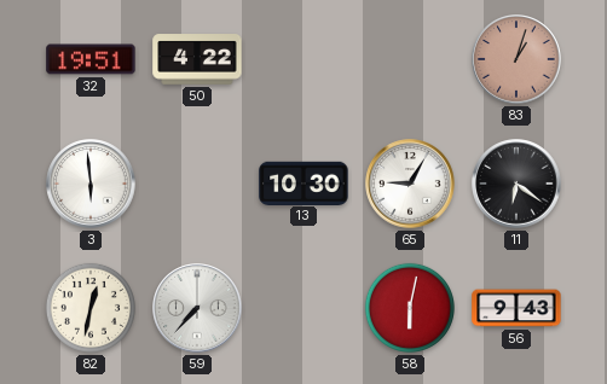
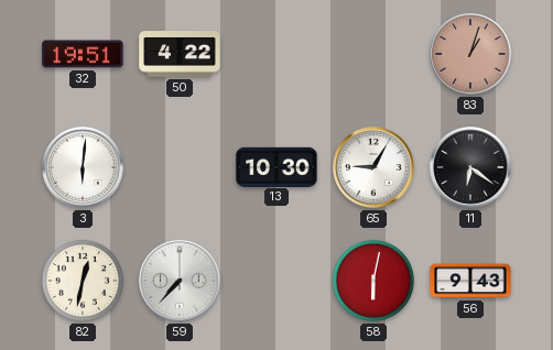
3: 5:59 -> 6:01
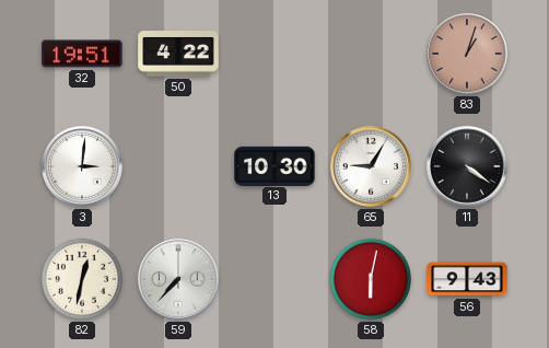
3: 6:01 -> 3:01
11: 6:21 -> 4:21
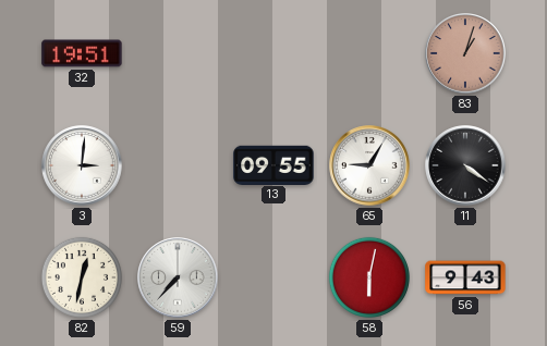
50: 4:22 -> none
13: 10:30 -> 09:55
